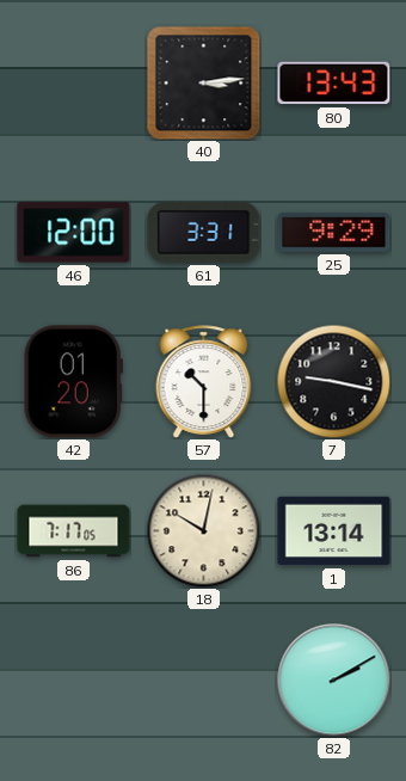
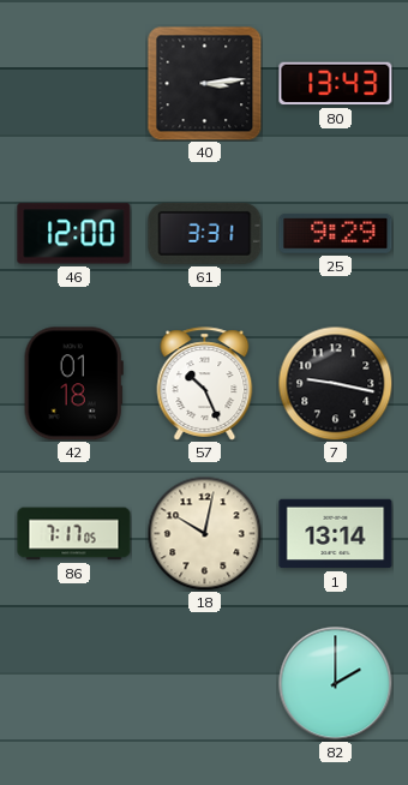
42: 01:20 -> 01:18
57: 10:30 -> 10:26
82: 2:10 -> 2:00
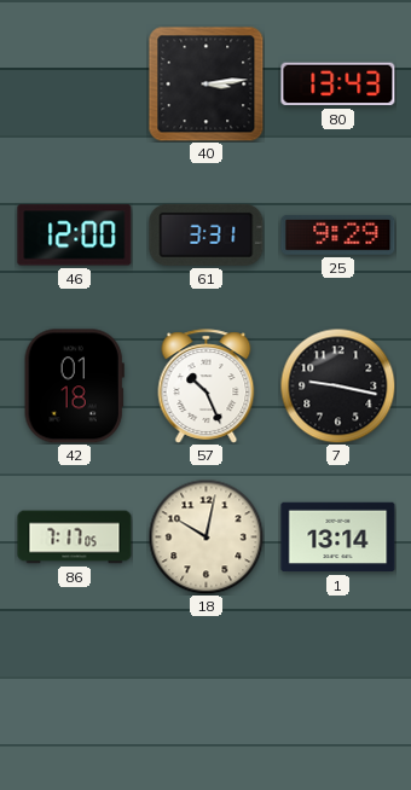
82: 2:00 -> none
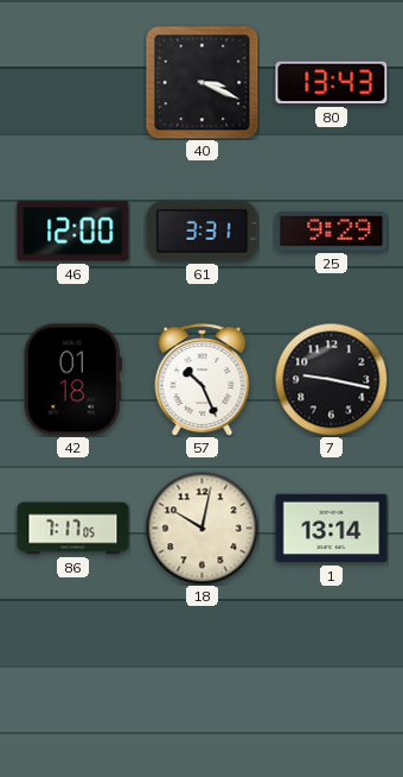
40: 3:14 -> 3:19
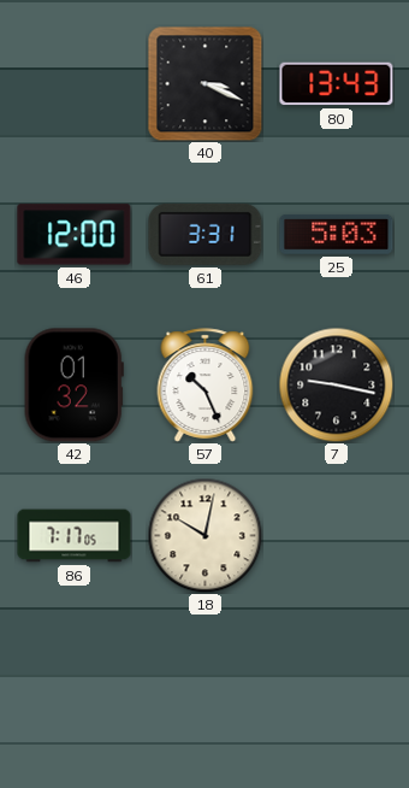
25: 9:29 -> 5:03
42: 01:18 -> 01:32
1: 13:14 -> none
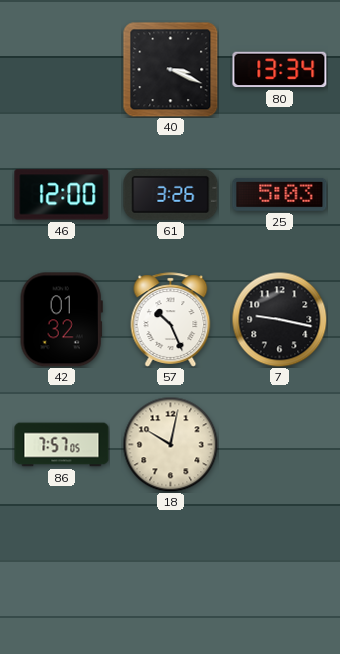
80: 13:43 -> 13:34
61: 3:31 -> 3:26
86: 7:17 -> 7:57
